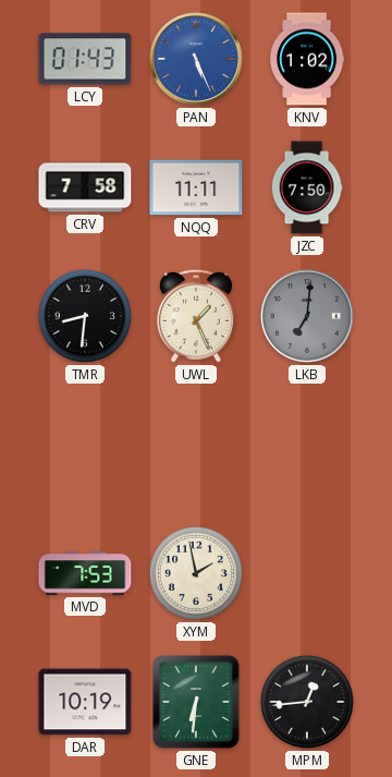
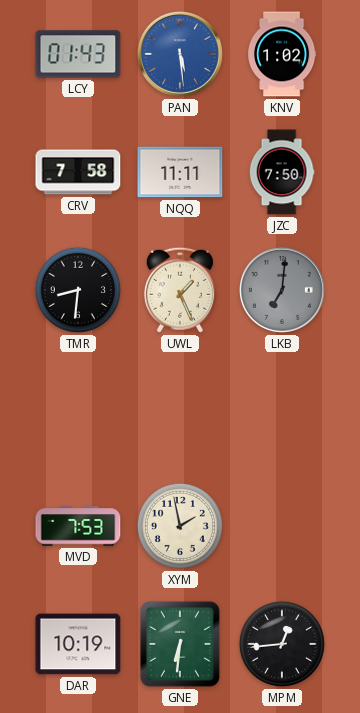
PAN: 5:26 -> 5:29
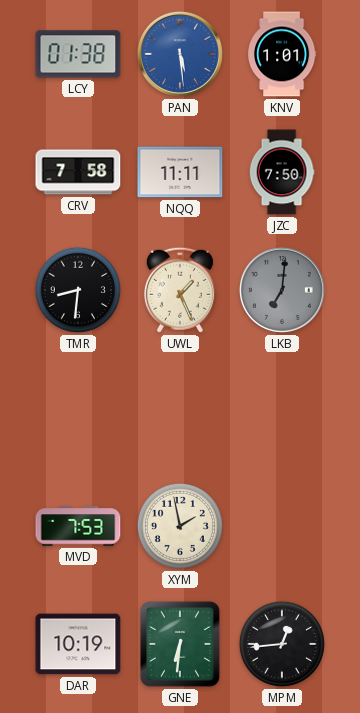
LCY: 01:43 -> 01:38
KNV: 1:02 -> 1:01
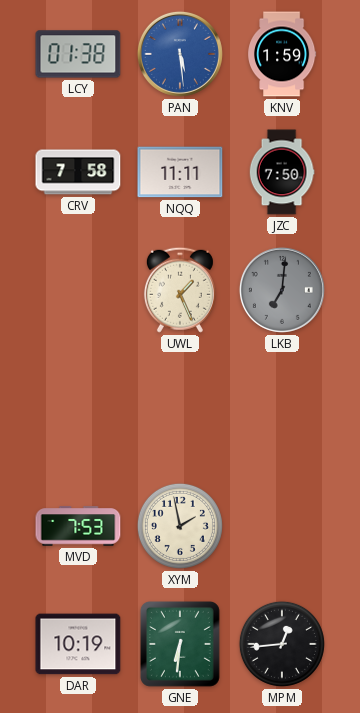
KNV: 1:01 -> 1:59
TMR: 8:31 -> none
